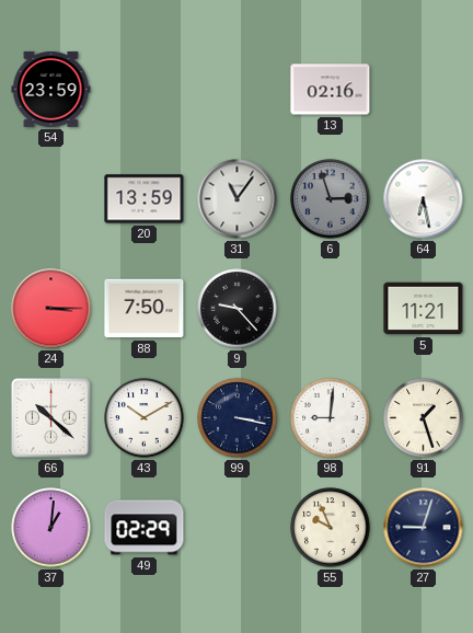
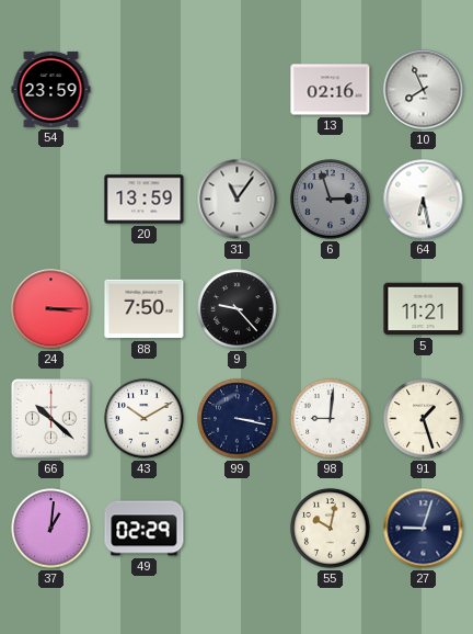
10: none -> 7:56
55: 9:56 -> 10:02
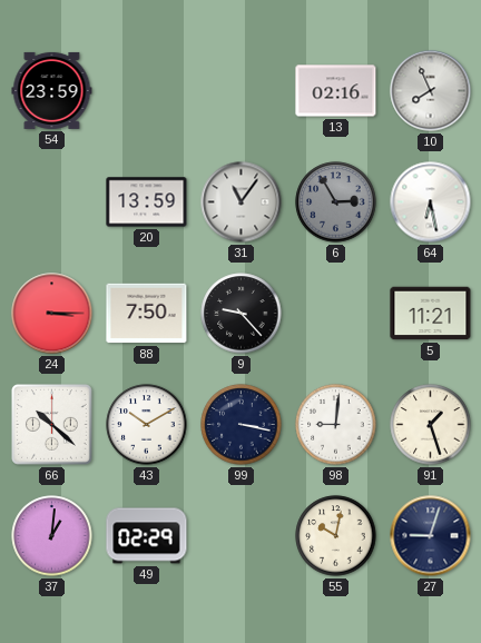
6: 2:57 -> 2:55
